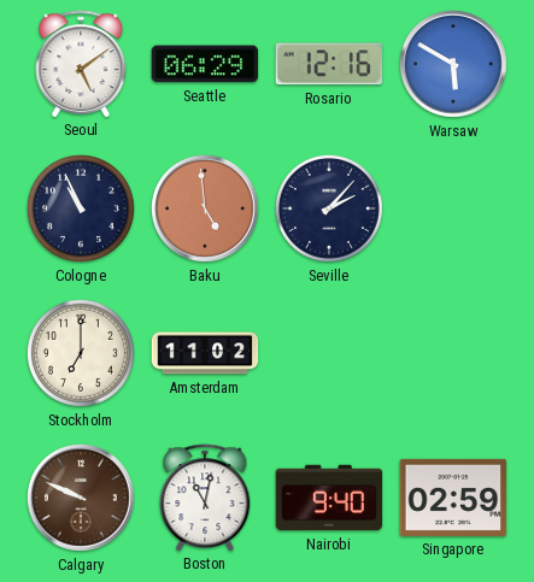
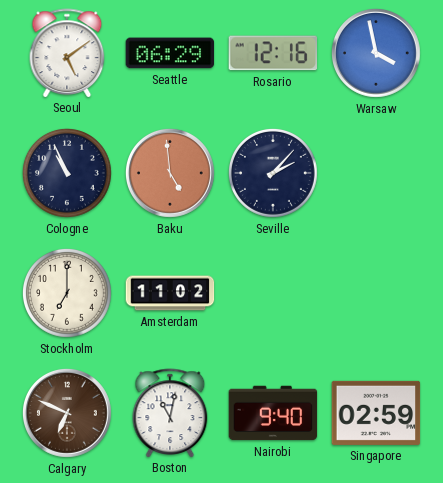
Warsaw: 5:50 -> 3:58
Calgary: 9:49 -> 6:49
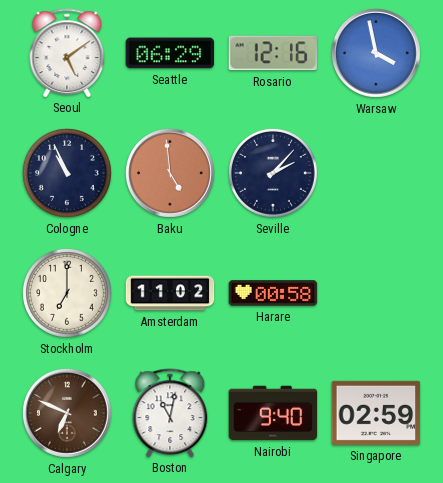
Harare: none -> 00:58
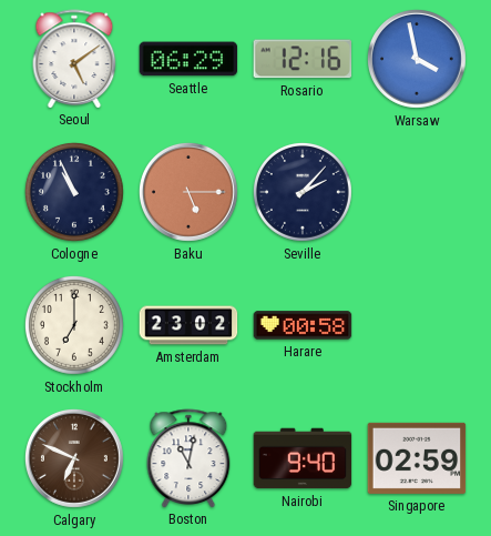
Baku: 4:59 -> 5:15
Amsterdam: 11:02 -> 23:02
